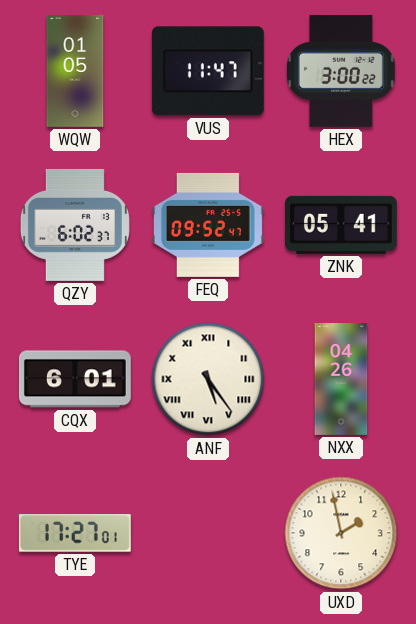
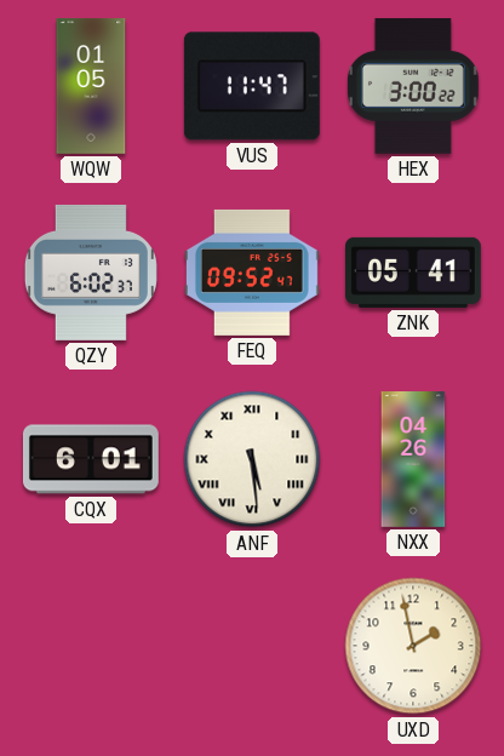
ANF: 5:24 -> 5:29
TYE: 17:27 -> none
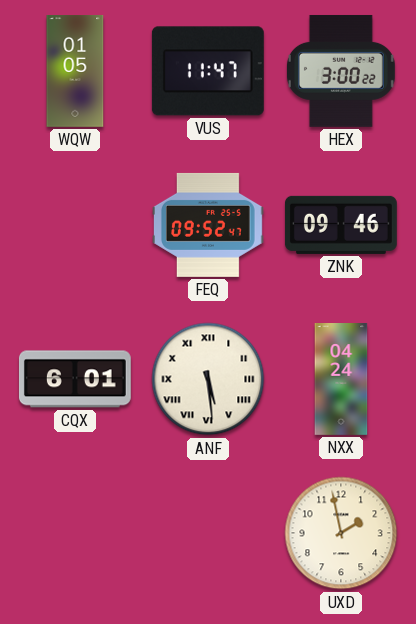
QZY: 6:02 -> none
ZNK: 05:41 -> 09:46
NXX: 04:26 -> 04:24
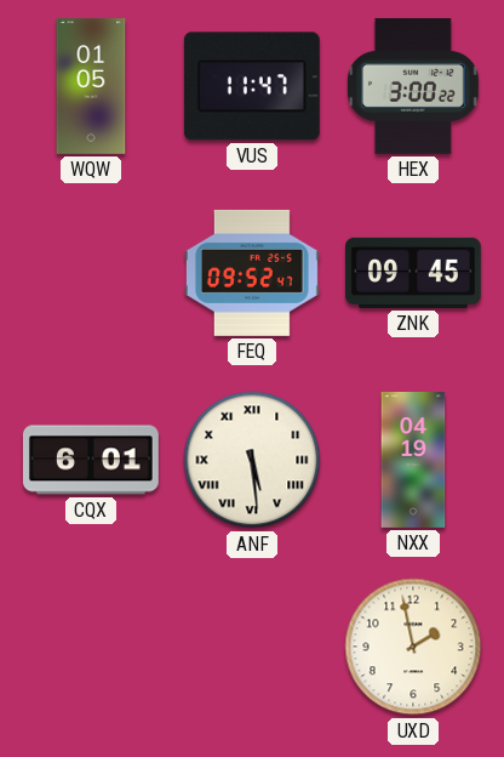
ZNK: 09:46 -> 09:45
NXX: 04:24 -> 04:19
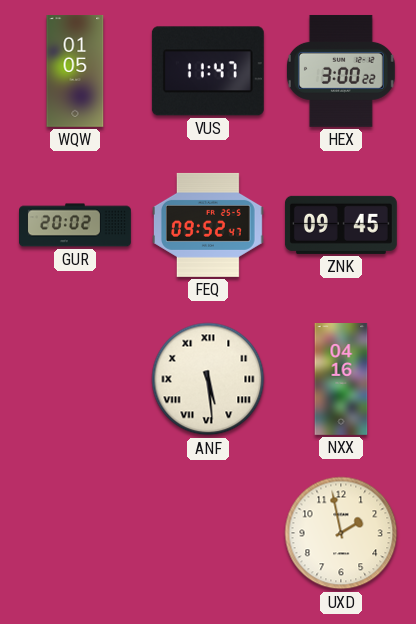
GUR: none -> 20:02
CQX: 6:01 -> none
NXX: 04:19 -> 04:16
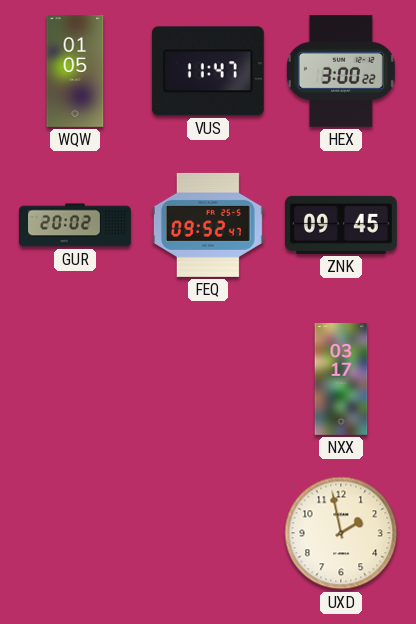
ANF: 5:29 -> none
NXX: 04:16 -> 03:17
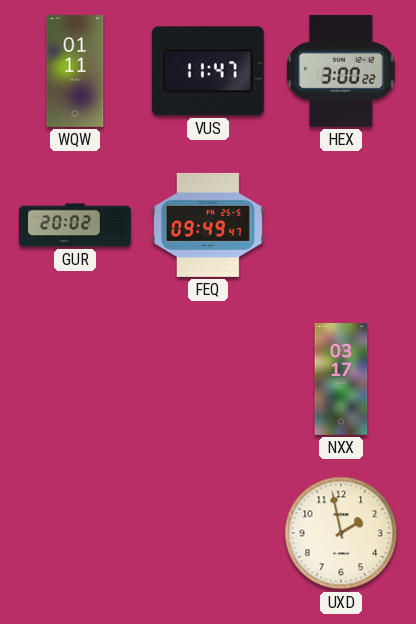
WQW: 01:05 -> 01:11
FEQ: 09:52 -> 09:49
ZNK: 09:45 -> none
